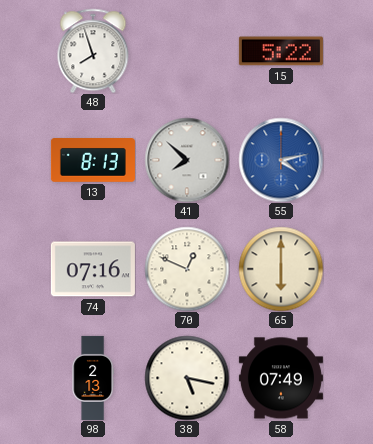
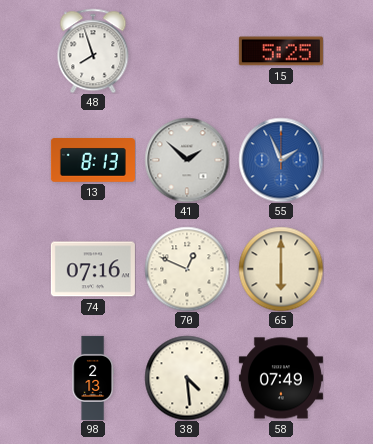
15: 5:22 -> 5:25
41: 7:52 -> 1:52
55: 4:13 -> 1:56
38: 5:17 -> 4:29
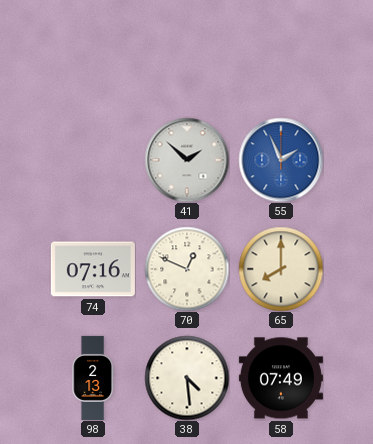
48: 7:57 -> none
15: 5:25 -> none
13: 8:13 -> none
65: 6:00 -> 8:00
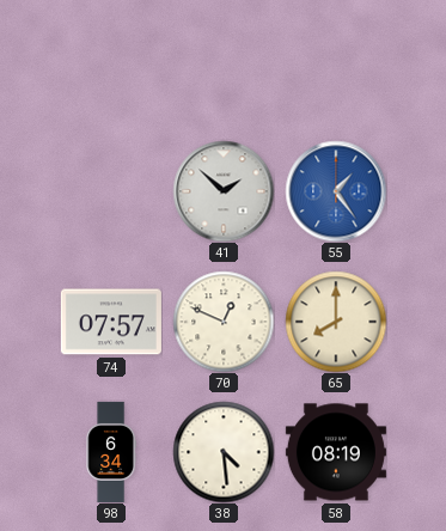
55: 1:56 -> 1:24
74: 07:16 -> 07:57
98: 2:13 -> 6:34
58: 07:49 -> 08:19
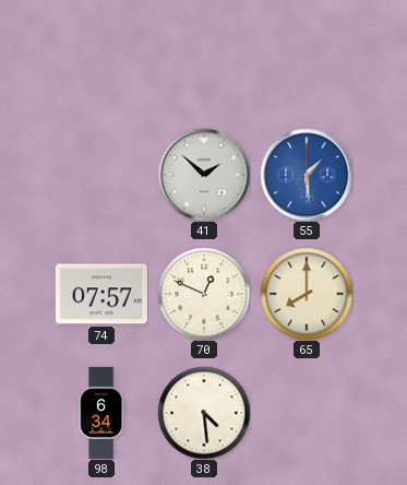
55: 1:24 -> 1:29
58: 08:19 -> none
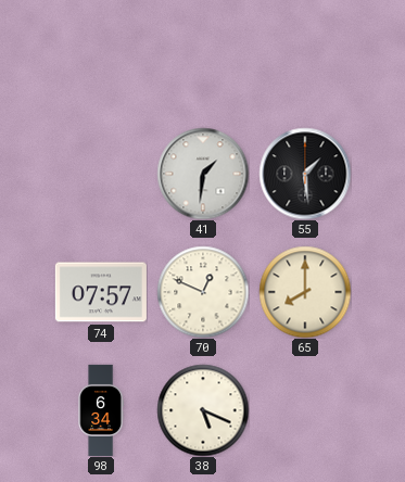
41: 1:52 -> 1:31
55 dial: blue -> black
38: 4:29 -> 5:19
